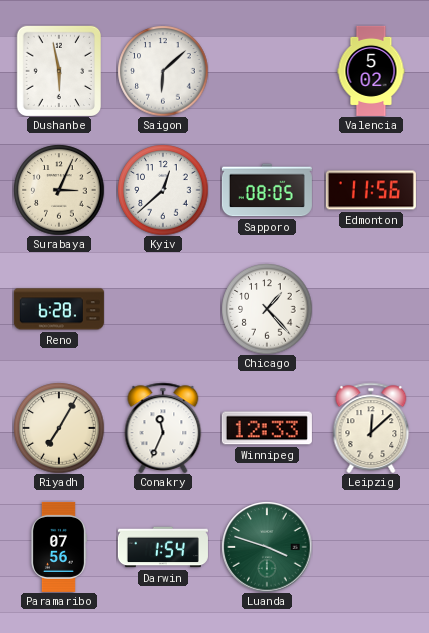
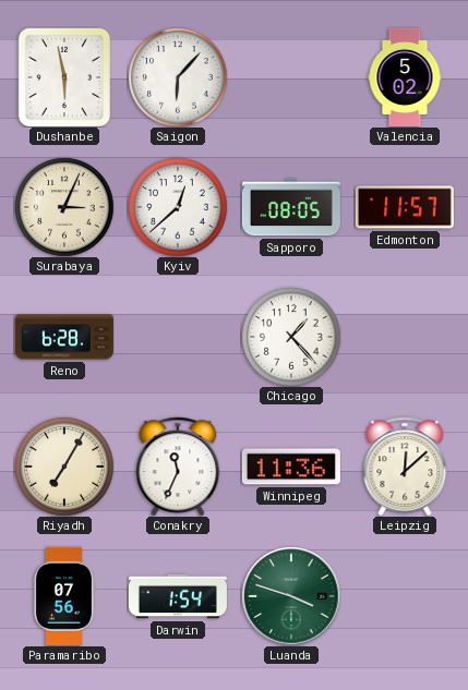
Saigon: 6:08 -> 6:07
Edmonton: 11:56 -> 11:57
Winnipeg: 12:33 -> 11:36
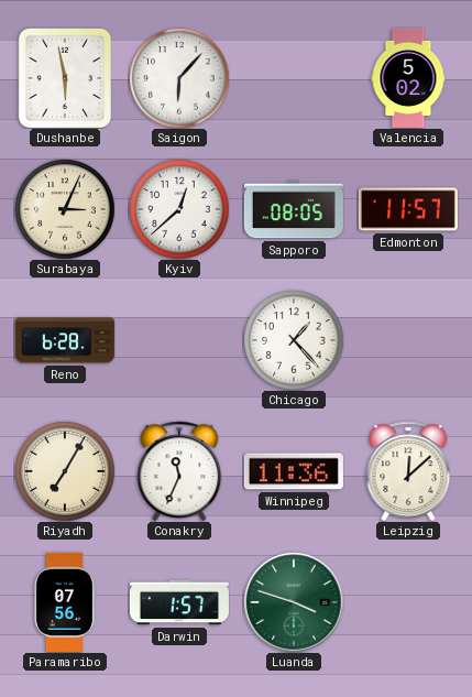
Darwin: 1:54 -> 1:57
